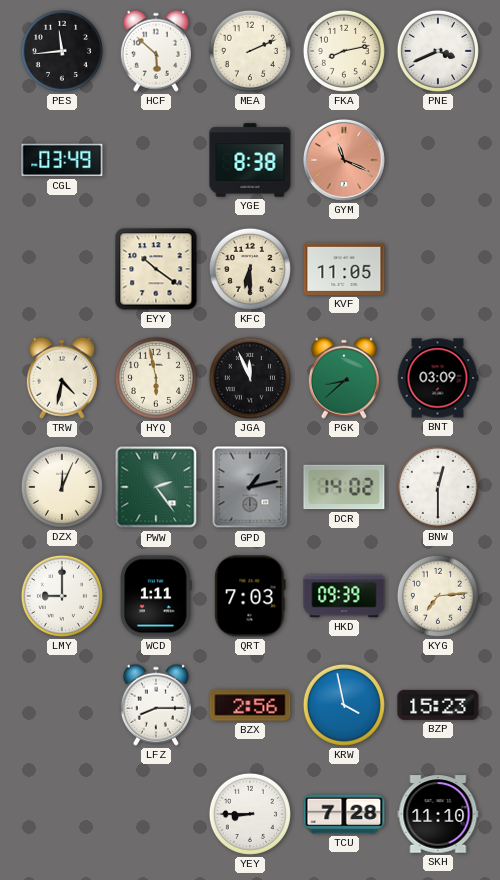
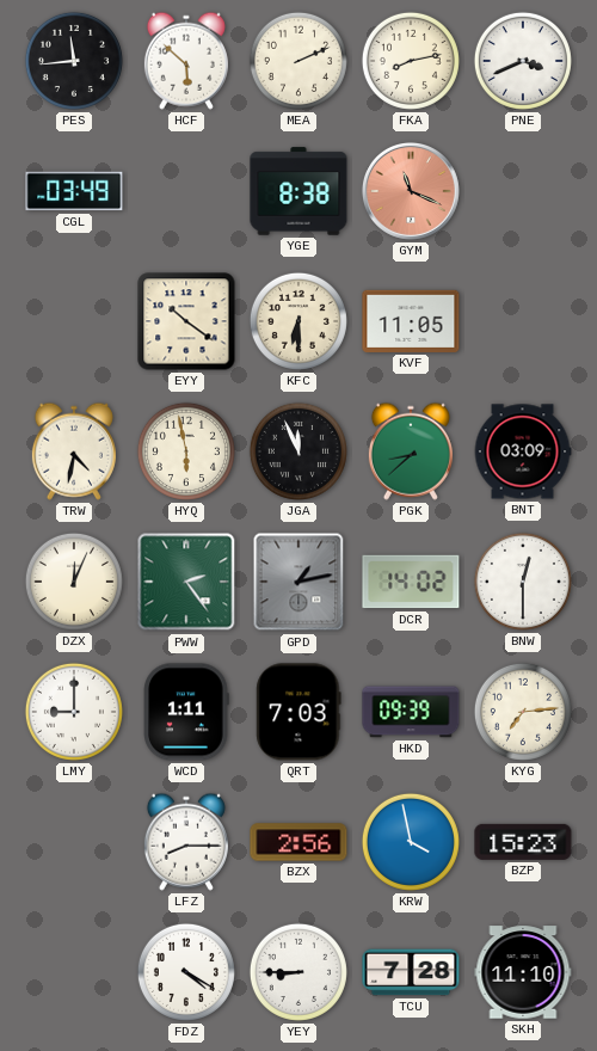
FDZ: none -> 4:20
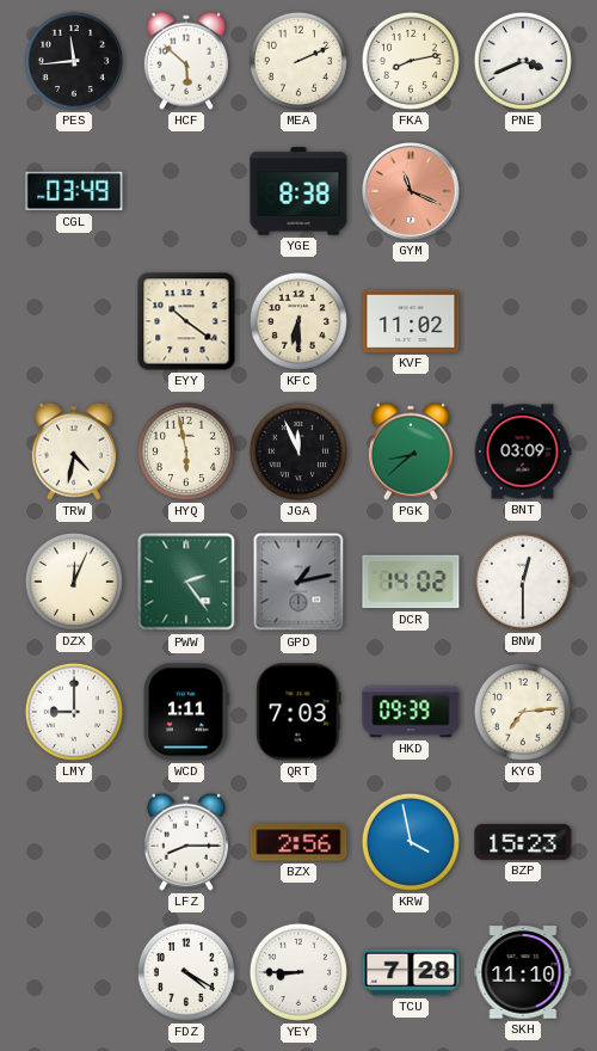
KVF: 11:05 -> 11:02
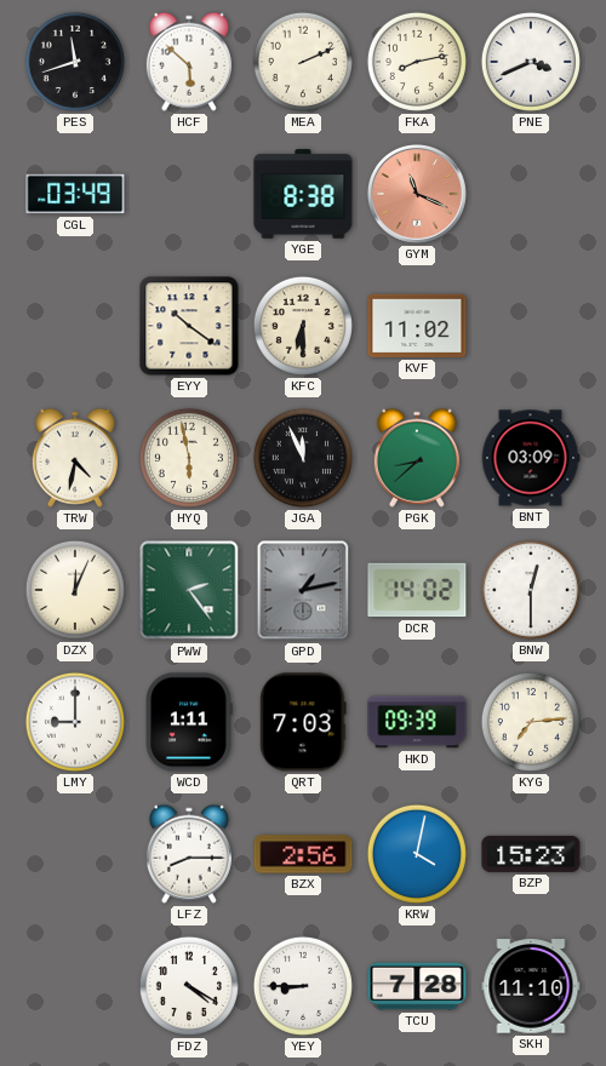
PES: 11:44 -> 11:42
KRW: 3:58 -> 4:02
